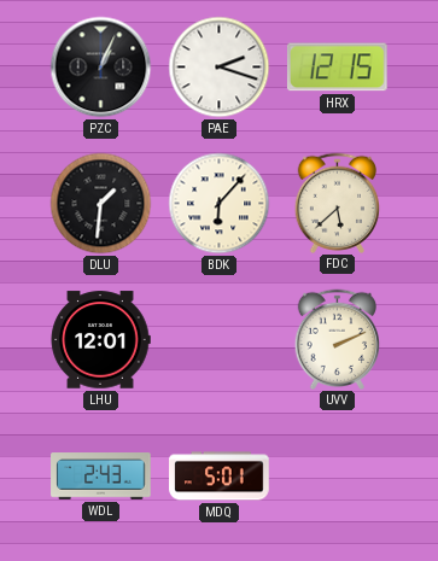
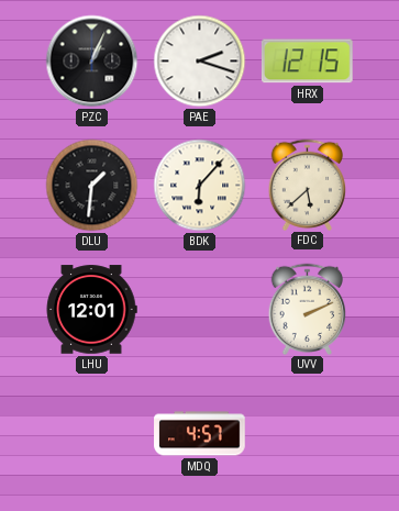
WDL: 2:43 -> none
MDQ: 5:01 -> 4:57
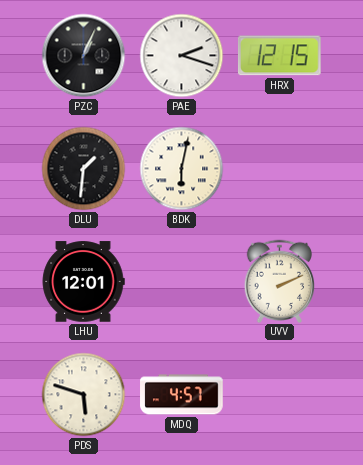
BDK: 6:07 -> 6:02
FDC: 5:38 -> none
PDS: none -> 5:48
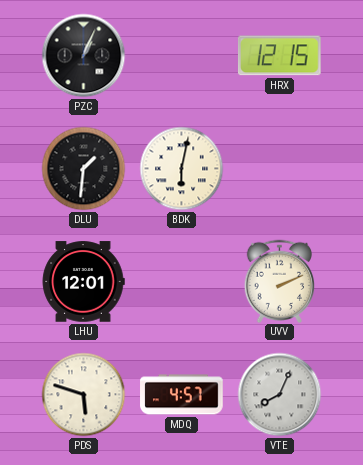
PAE: 2:18 -> none
VTE: none -> 8:04
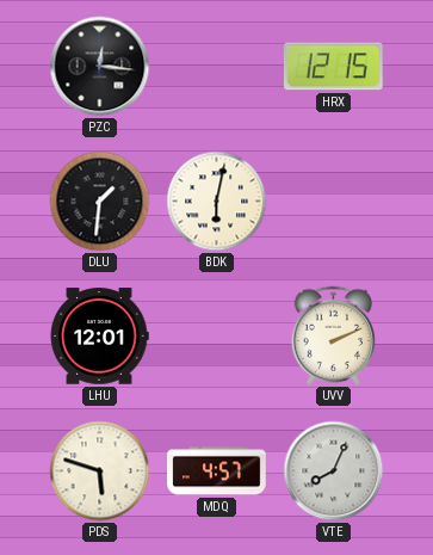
PZC: 1:04 -> 12:16
